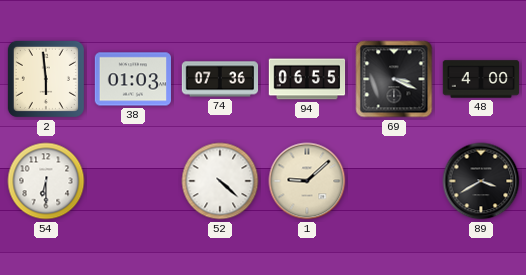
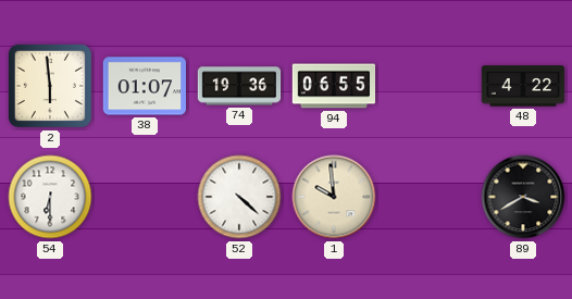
38: 01:03 -> 01:07
74: 07:36 -> 19:36
69: 3:19 -> none
48: 4:00 -> 4:22
1: 9:08 -> 9:59
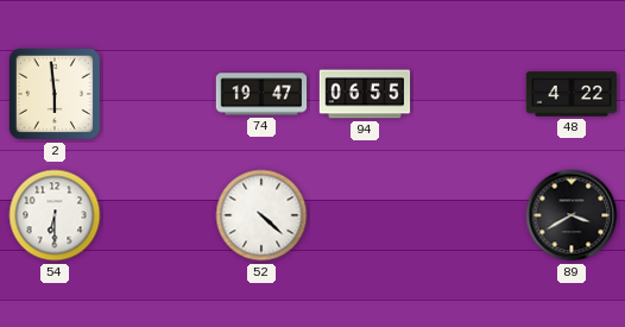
38: 01:07 -> none
74: 19:36 -> 19:47
1: 9:59 -> none
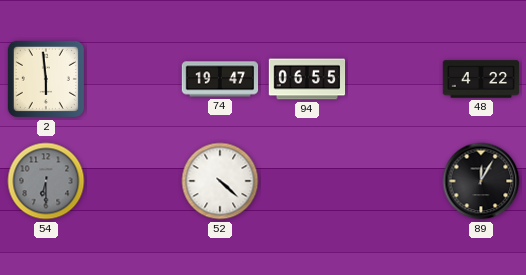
54 dial: white -> grey
89: 3:40 -> 12:05
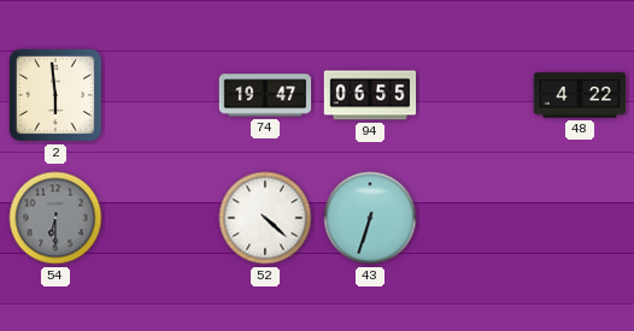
43: none -> 6:33
89: 12:05 -> none
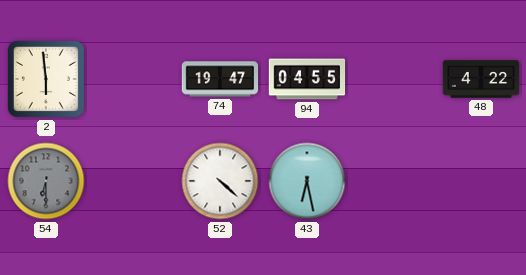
94: 06:55 -> 04:55
43: 6:33 -> 6:28
